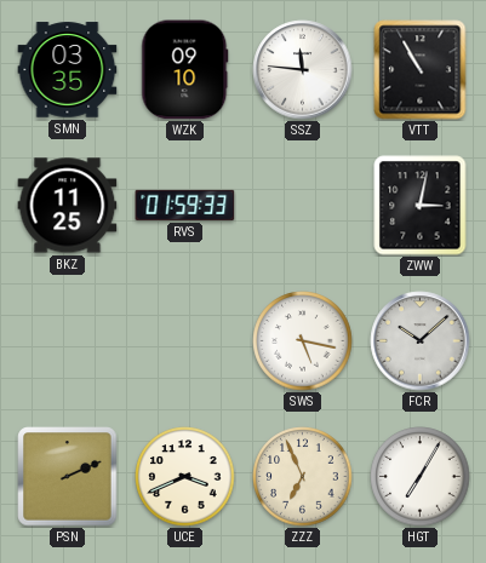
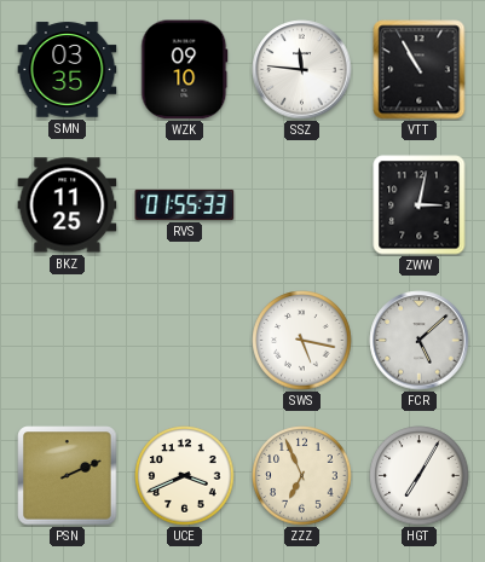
RVS: 01:59 -> 01:55
FCR: 10:08 -> 5:08
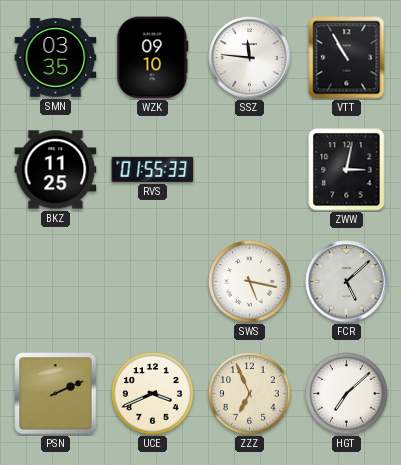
HGT: 7:05 -> 7:08
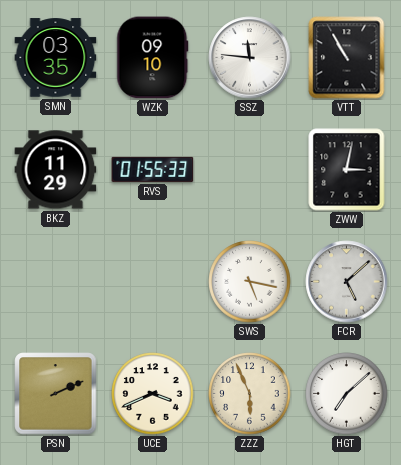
BKZ: 11:25 -> 11:29
ZZZ: 6:56 -> 5:56
